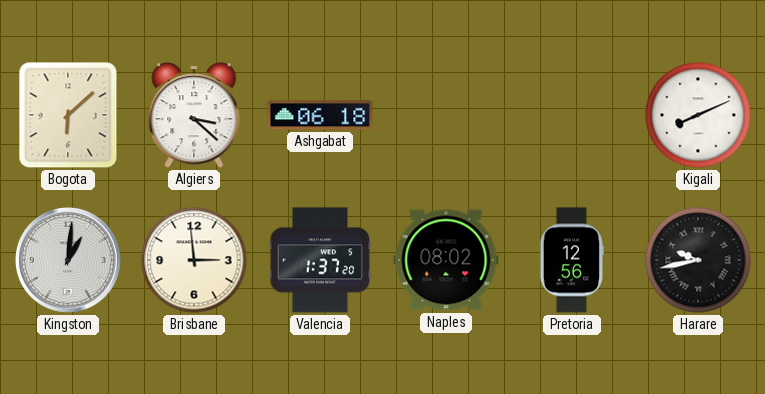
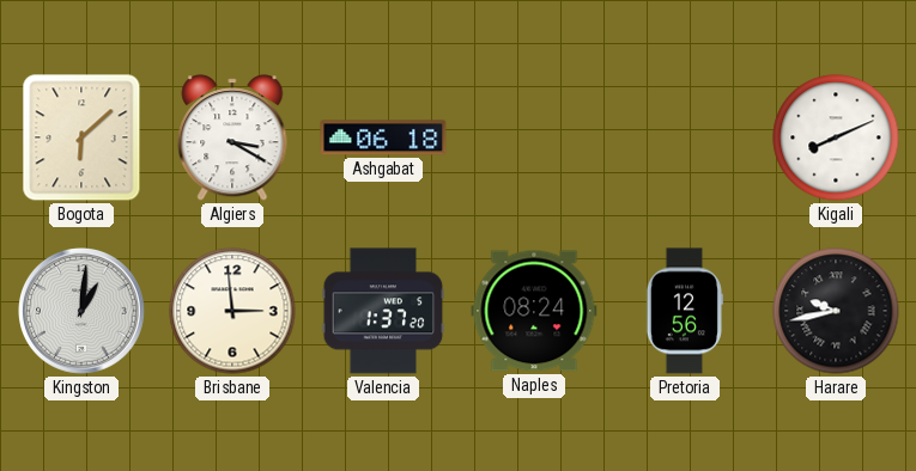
Algiers: 3:22 -> 3:20
Naples: 08:02 -> 08:24
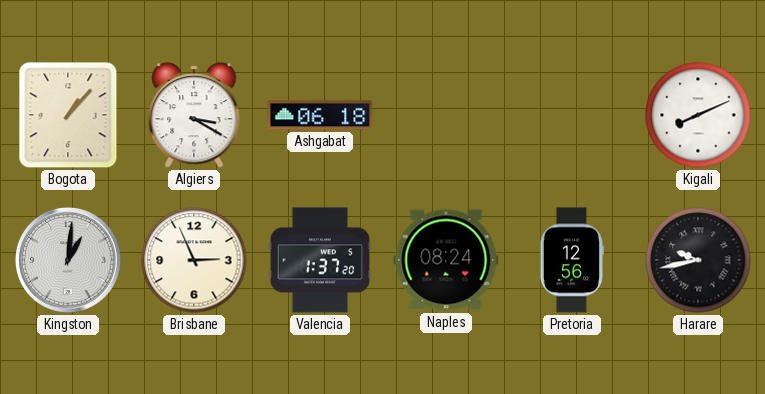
Bogota: 6:08 -> 1:07
Brisbane: 2:59 -> 2:56
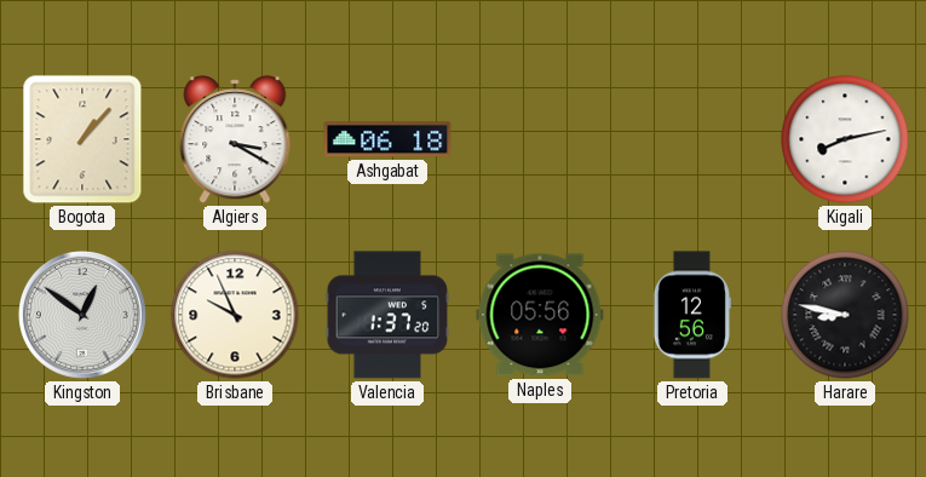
Kigali: 8:11 -> 8:13
Kingston: 1:01 -> 12:51
Brisbane: 2:56 -> 9:56
Naples: 08:24 -> 05:56
Harare: 9:43 -> 8:47
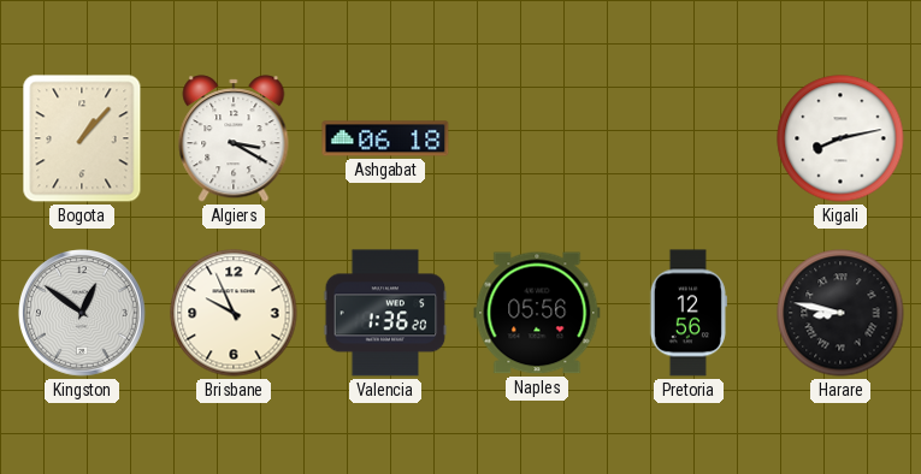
Valencia: 1:37 -> 1:36
